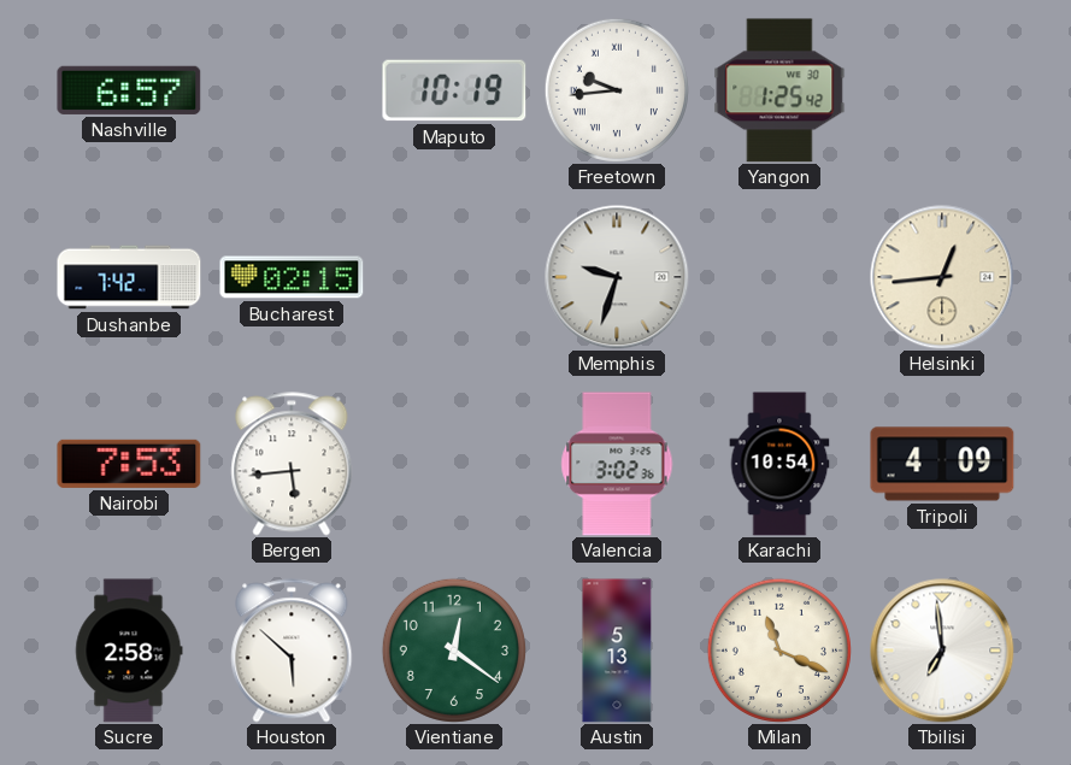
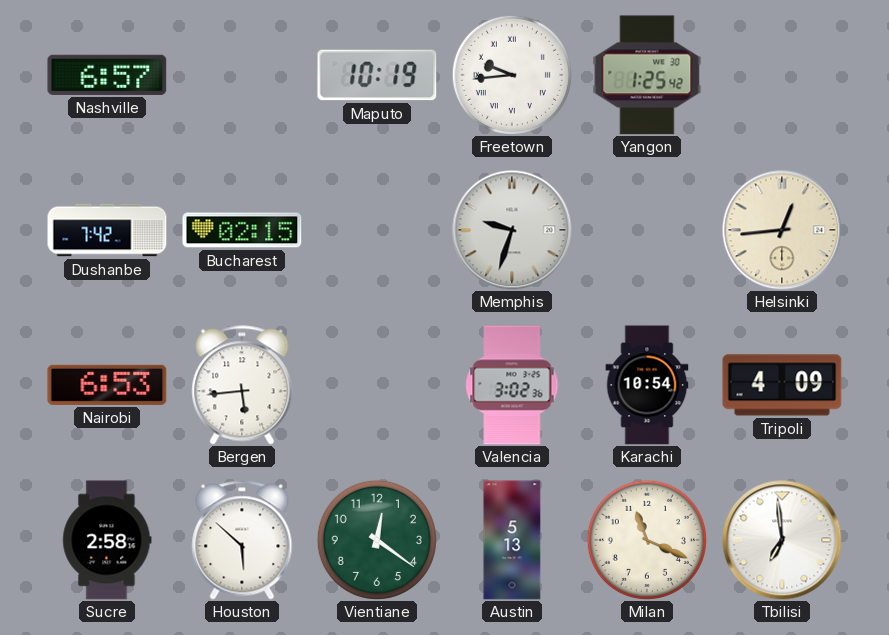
Nairobi: 7:53 -> 6:53
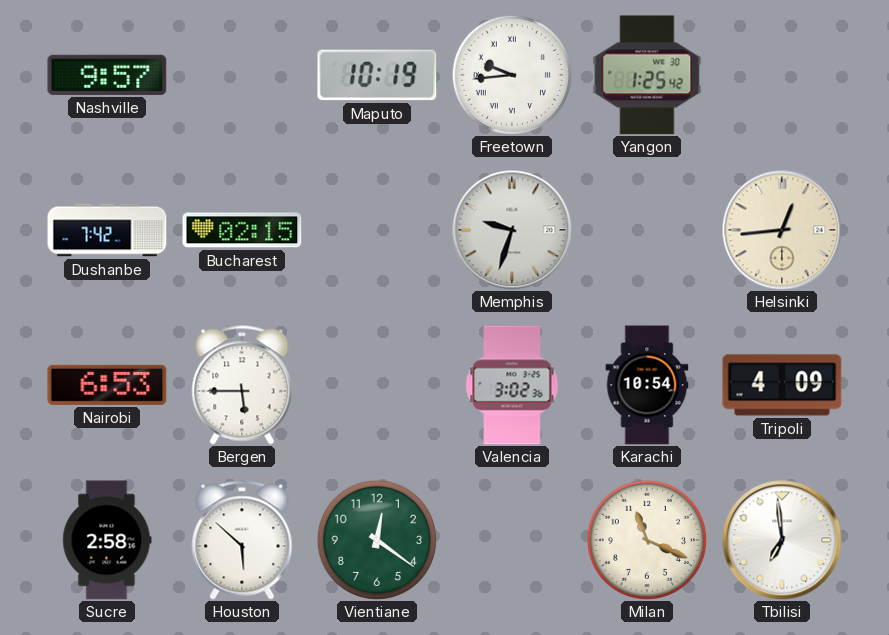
Nashville: 6:57 -> 9:57
Bergen: 5:44 -> 5:45
Austin: 5:13 -> none
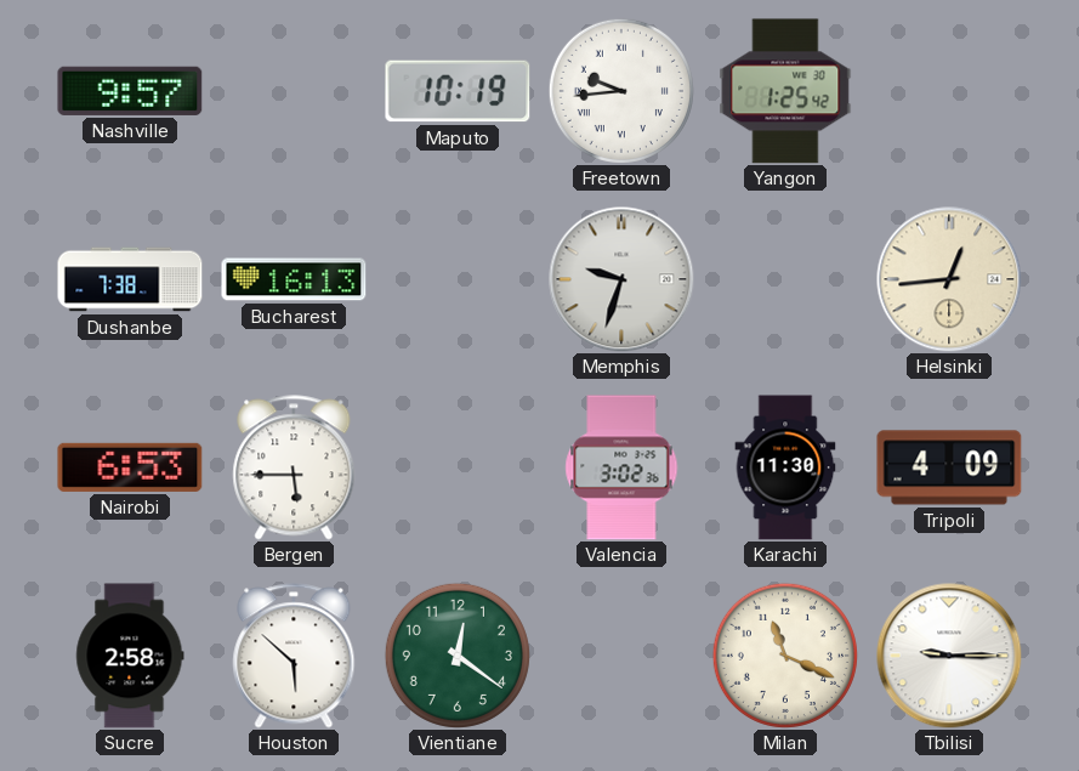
Dushanbe: 7:42 -> 7:38
Bucharest: 02:15 -> 16:13
Karachi: 10:54 -> 11:30
Tbilisi: 6:59 -> 9:15
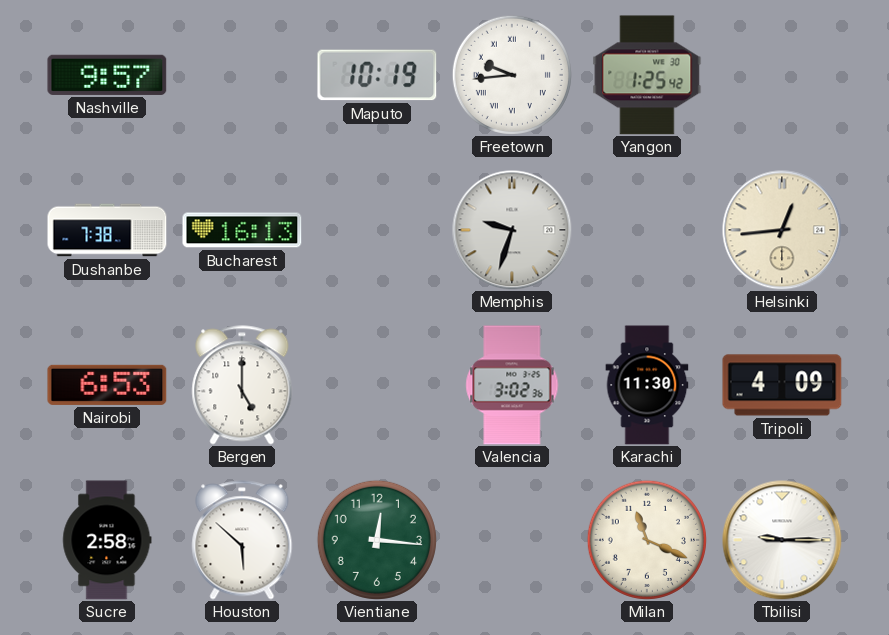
Bergen: 5:45 -> 5:00
Vientiane: 12:21 -> 12:16
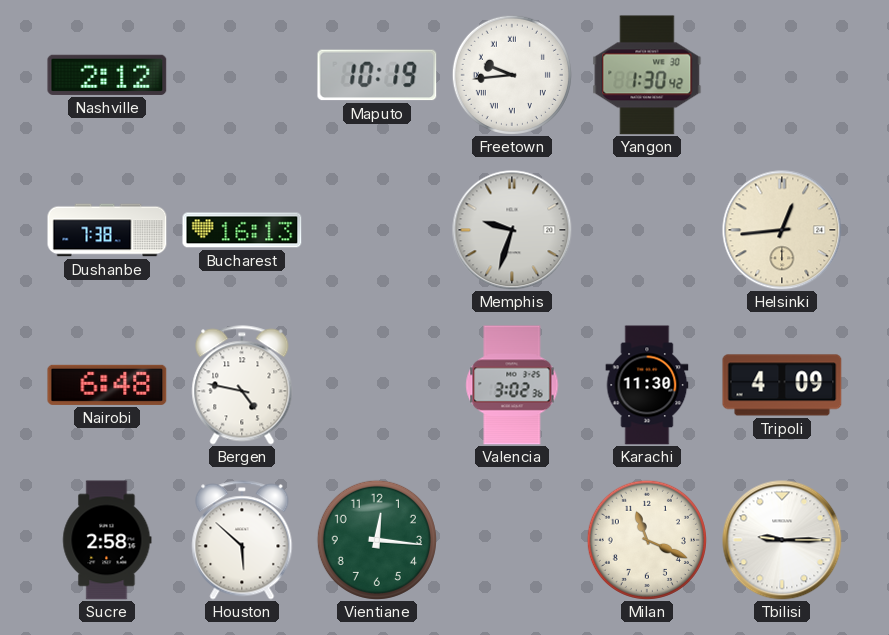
Nashville: 9:57 -> 2:12
Yangon: 1:25 -> 1:30
Nairobi: 6:53 -> 6:48
Bergen: 5:00 -> 4:47
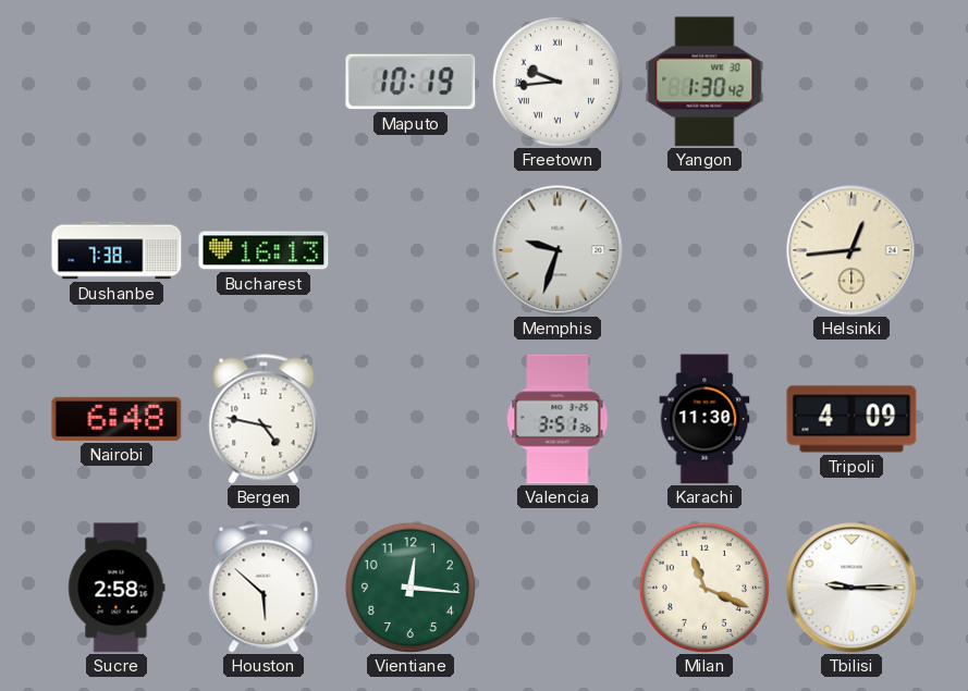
Nashville: 2:12 -> none
Valencia: 3:02 -> 3:51
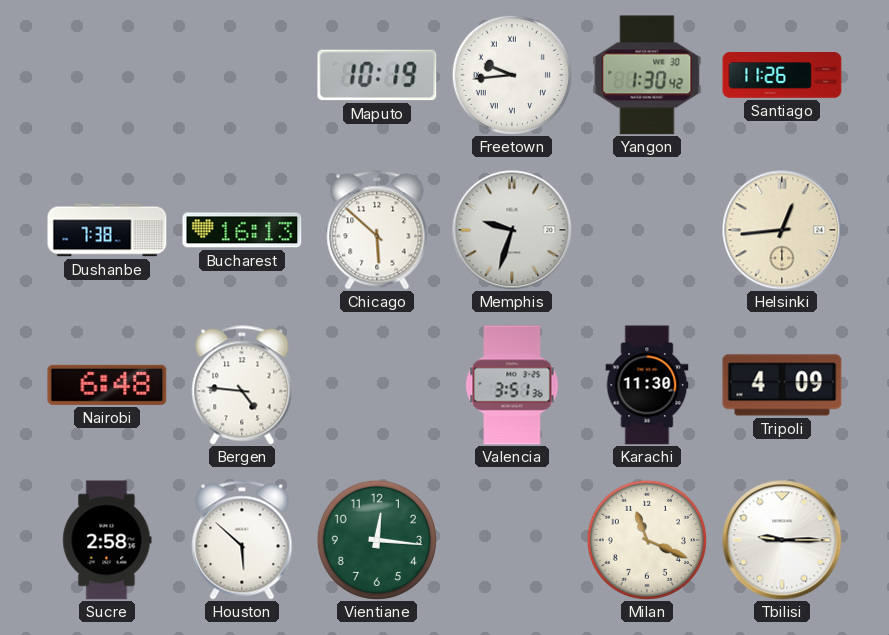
Santiago: none -> 11:26
Chicago: none -> 5:52
Bergen: 4:47 -> 4:46
